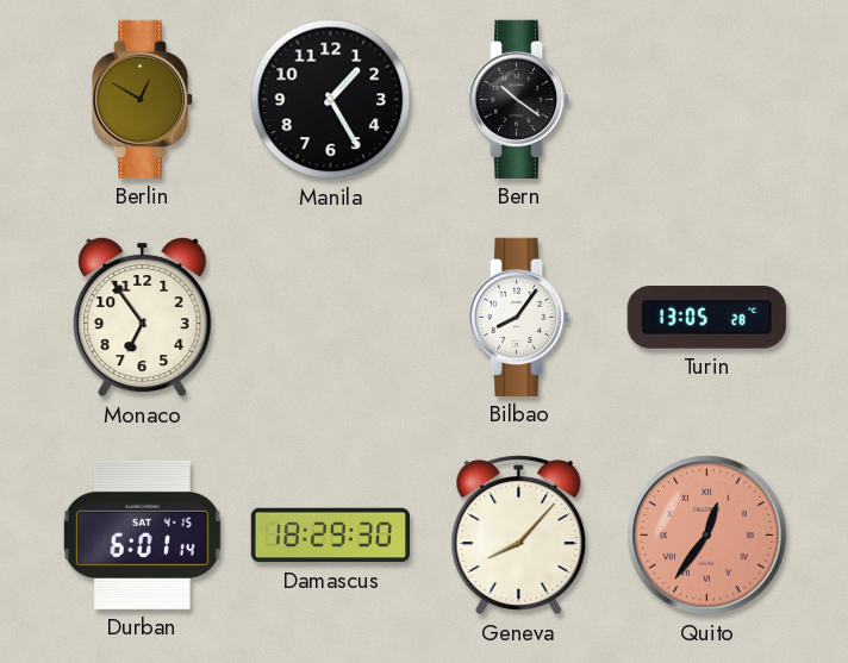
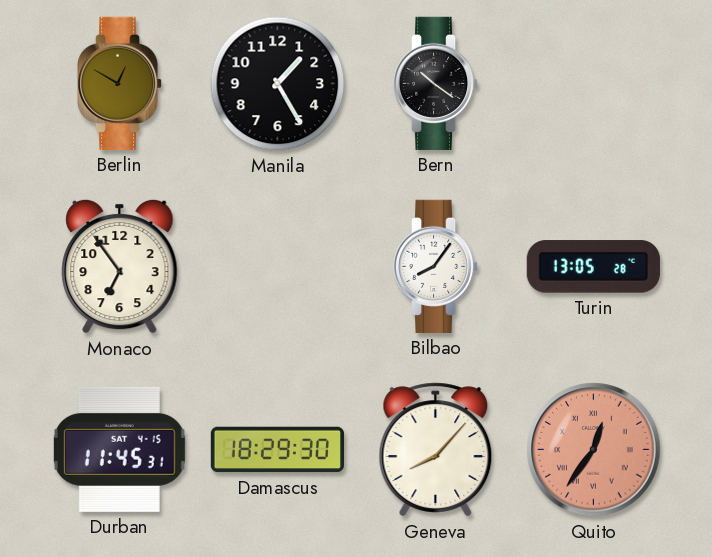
Durban: 6:01 -> 11:45
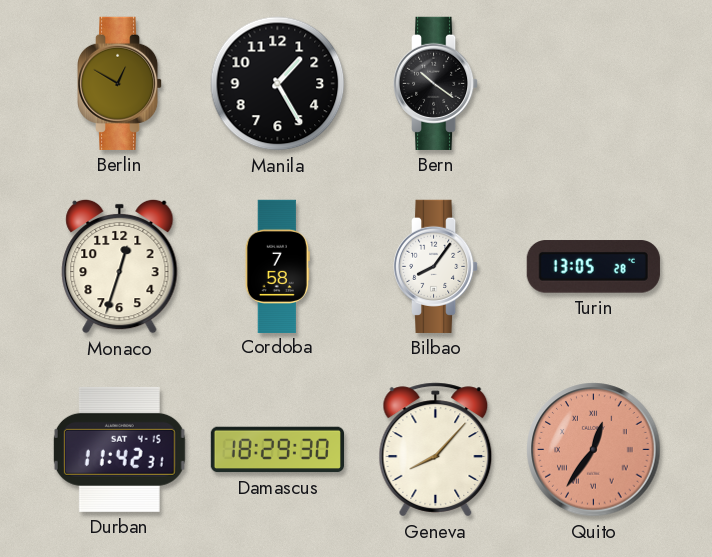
Monaco: 6:54 -> 12:33
Cordoba: none -> 7:58
Durban: 11:45 -> 11:42
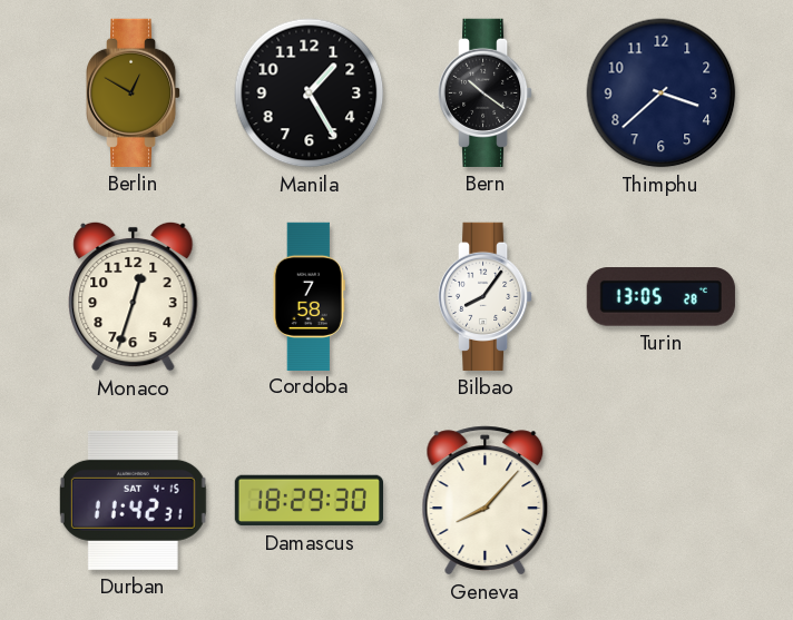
Thimphu: none -> 3:38
Quito: 12:36 -> none
